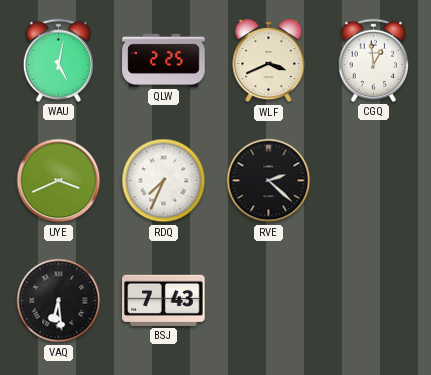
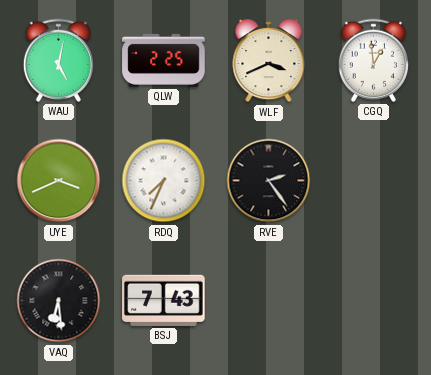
RVE: 2:22 -> 2:24
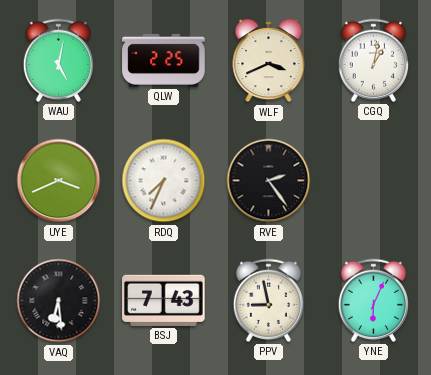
CGQ: 12:59 -> 1:02
PPV: none -> 8:58
YNE: none -> 6:04
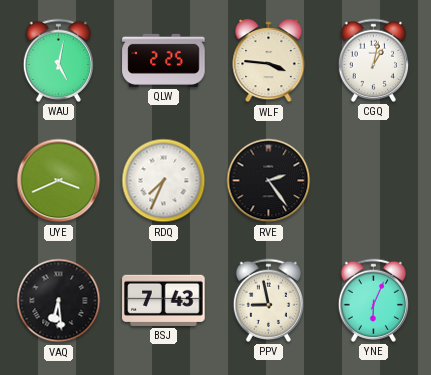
WLF: 3:41 -> 3:46
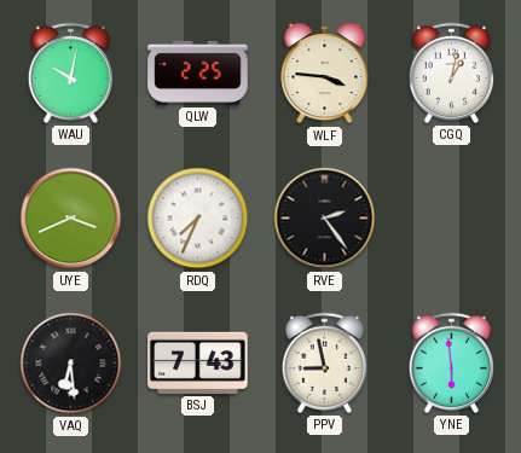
WAU: 5:02 -> 10:02
YNE: 6:04 -> 5:59
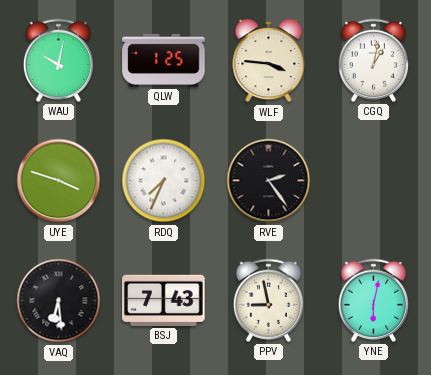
QLW: 2:25 -> 1:25
UYE: 3:41 -> 3:48
YNE: 5:59 -> 6:02
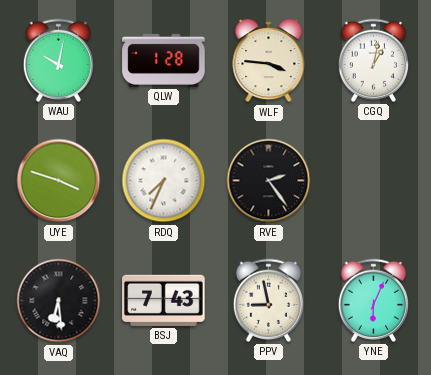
QLW: 1:25 -> 1:28
YNE: 6:02 -> 6:04
